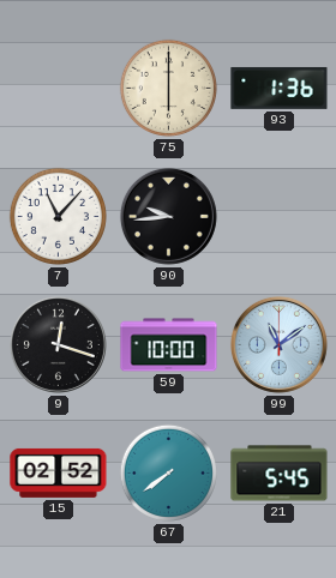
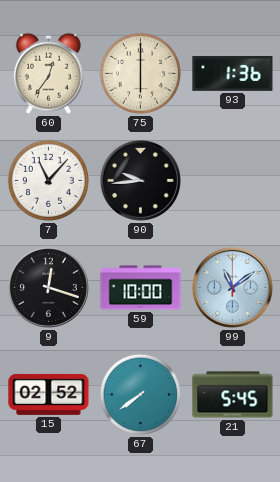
60: none -> 12:36
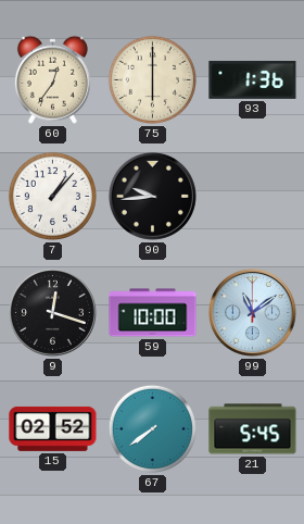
7: 11:07 -> 1:07
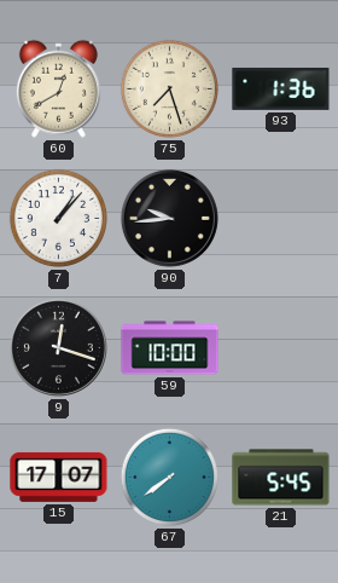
60: 12:36 -> 12:40
75: 6:00 -> 7:27
99: 11:09 -> none
15: 02:52 -> 17:07
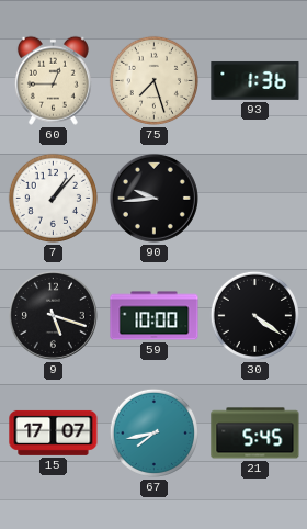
60: 12:40 -> 12:45
9: 12:18 -> 5:18
30: none -> 4:21
67: 7:39 -> 7:43
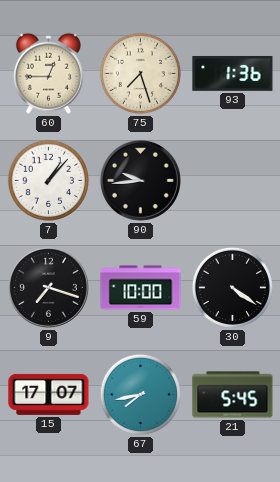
9: 5:18 -> 7:18
